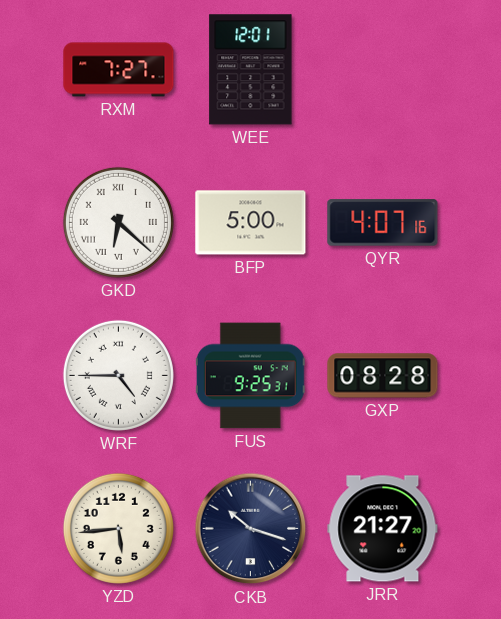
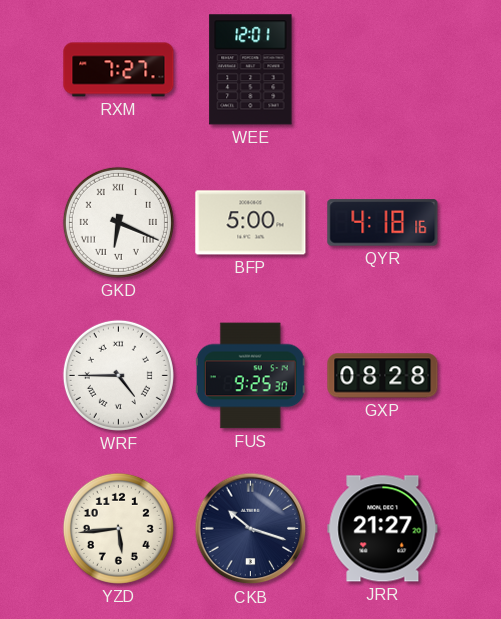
GKD: 6:22 -> 6:19
QYR: 4:07 -> 4:18
FUS: 9:25:31 -> 9:25:30
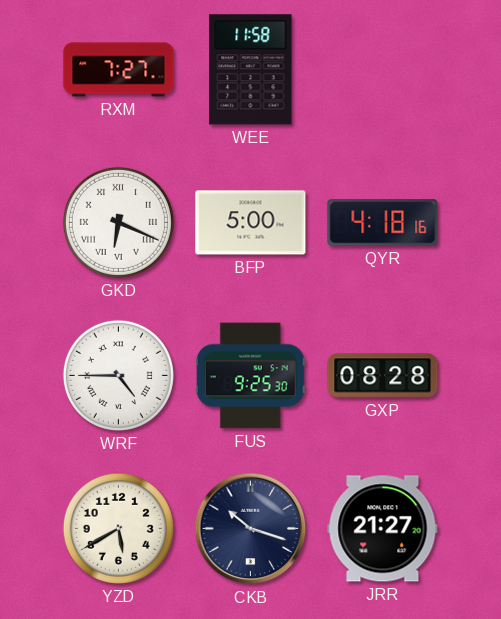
WEE: 12:01 -> 11:58
YZD: 5:44 -> 5:40
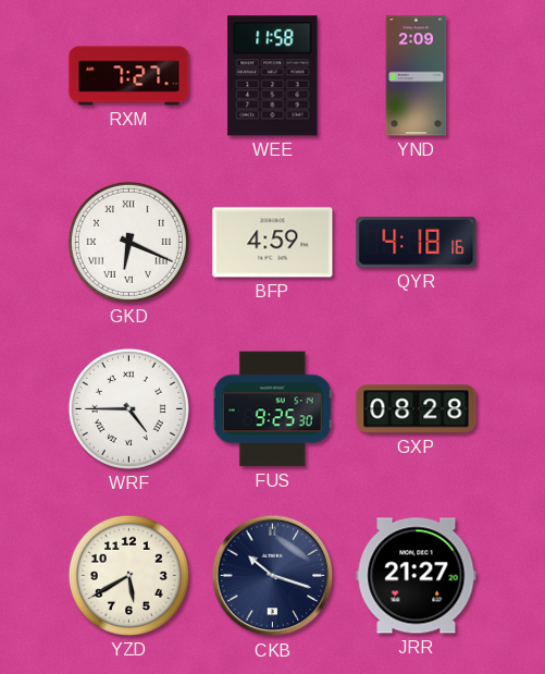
YND: none -> 2:09
BFP: 5:00 -> 4:59
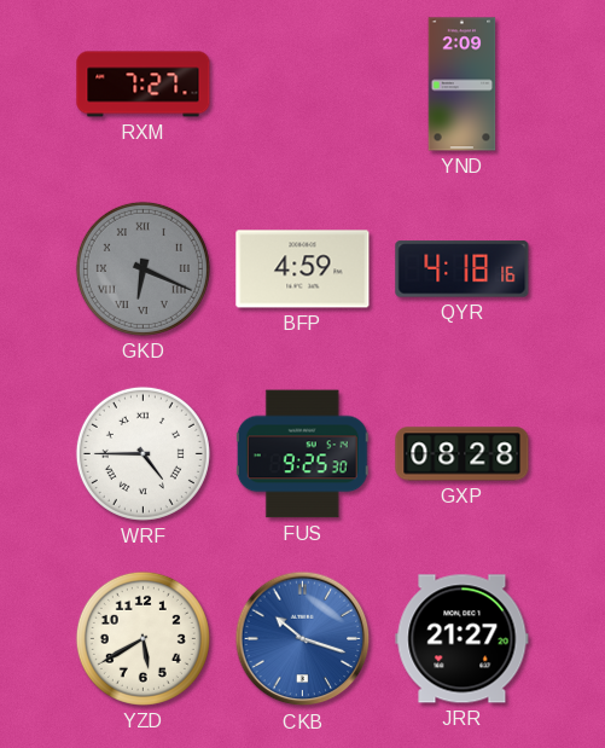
WEE: 11:58 -> none
GKD dial: white -> grey
CKB dial: navy -> blue
